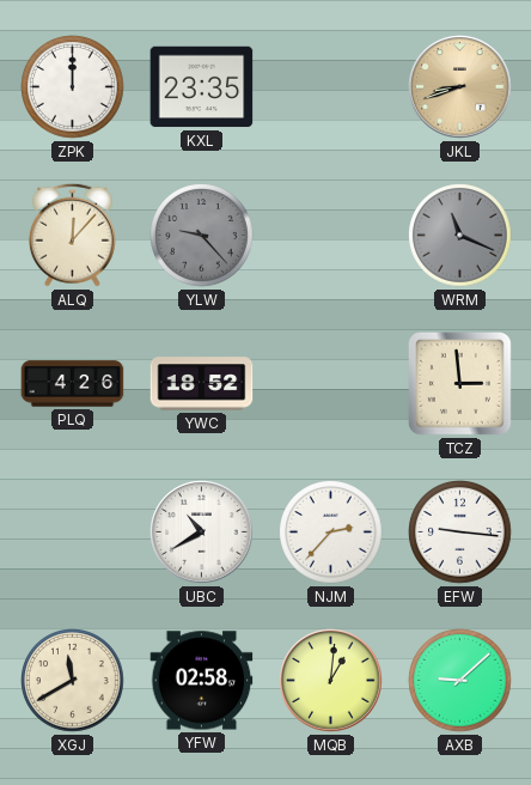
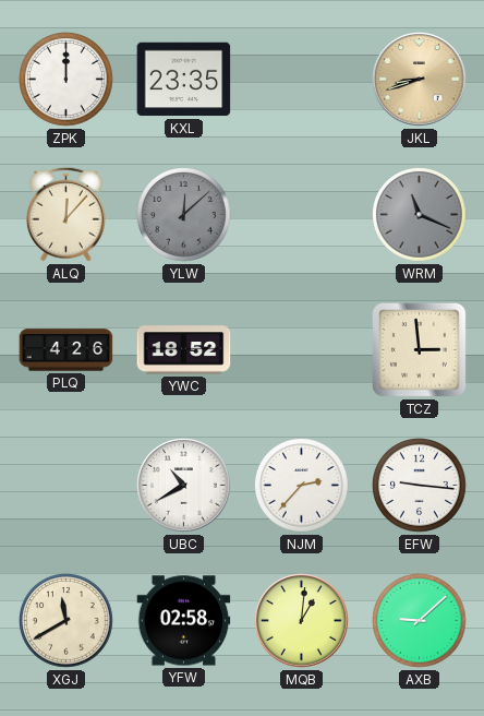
YLW: 9:23 -> 12:08
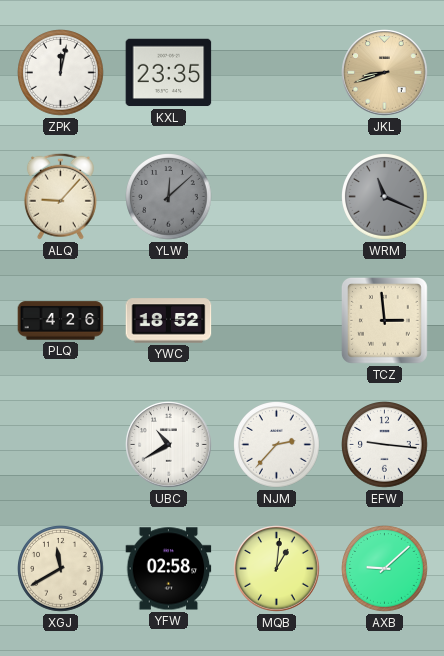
ZPK: 12:00 -> 12:02
ALQ: 12:07 -> 9:07
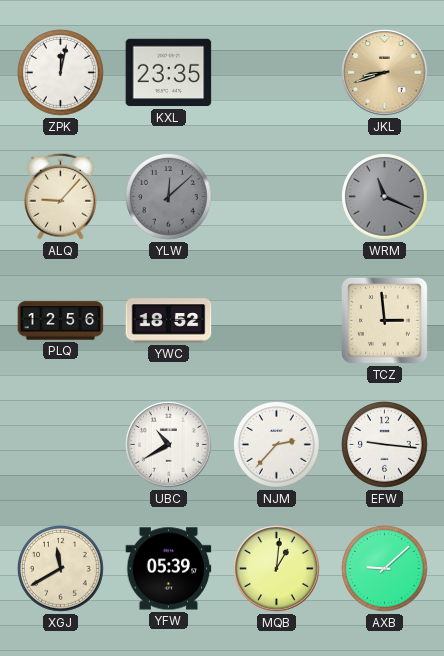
PLQ: 4:26 -> 12:56
YFW: 02:58 -> 05:39
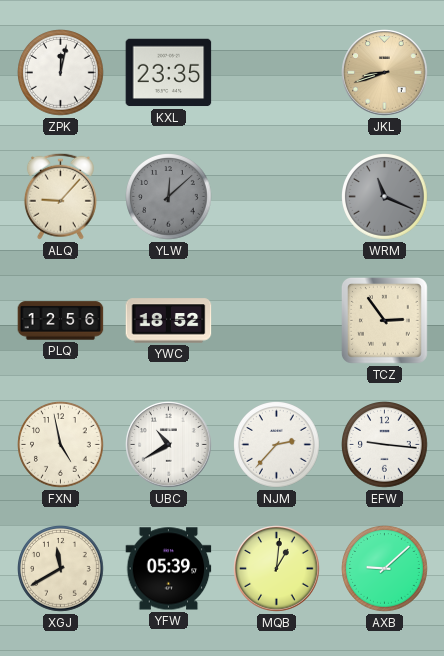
TCZ: 2:59 -> 2:54
FXN: none -> 4:58
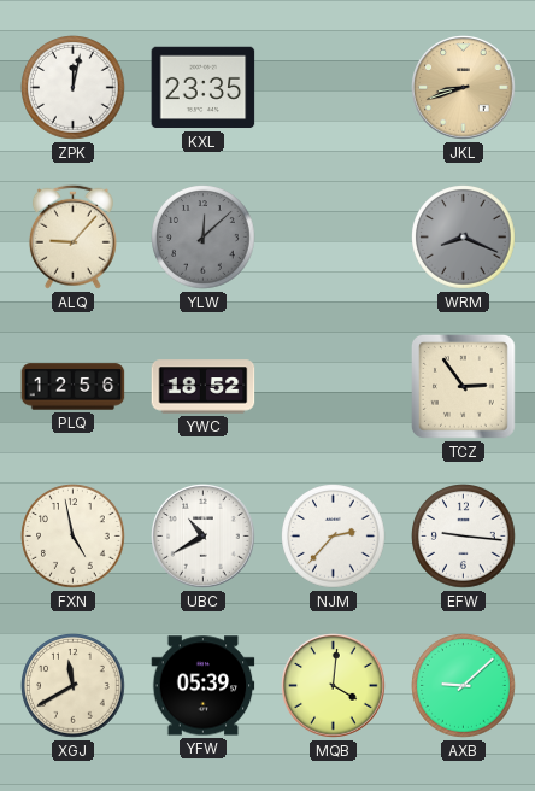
WRM: 11:19 -> 8:19
MQB: 1:01 -> 4:01
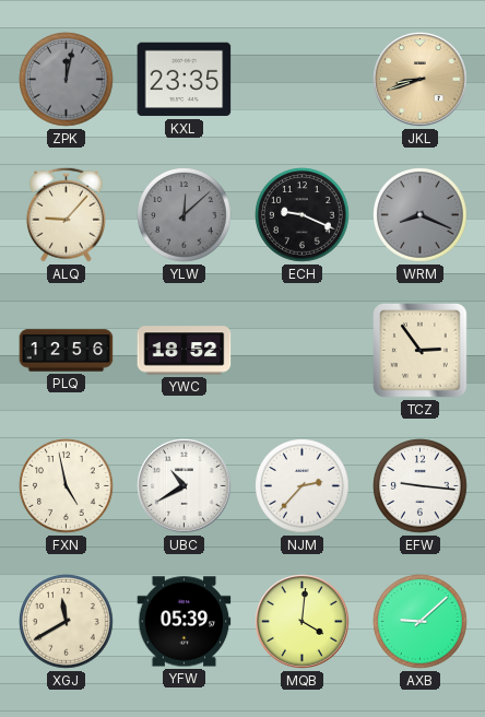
ZPK dial: white -> grey
ECH: none -> 9:19
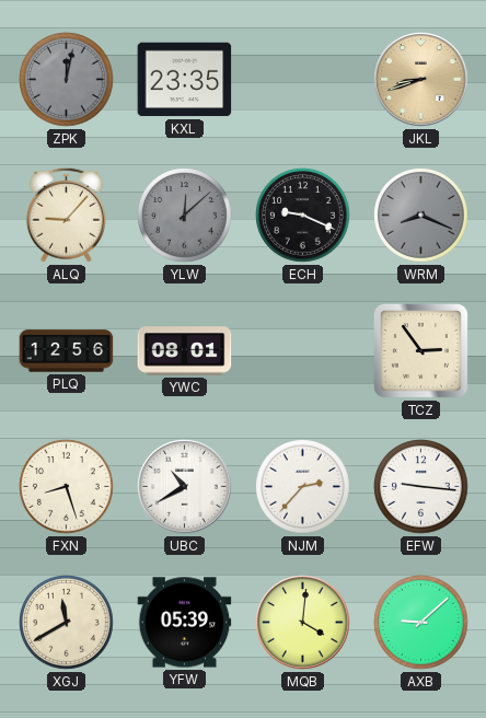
YWC: 18:52 -> 08:01
FXN: 4:58 -> 8:27
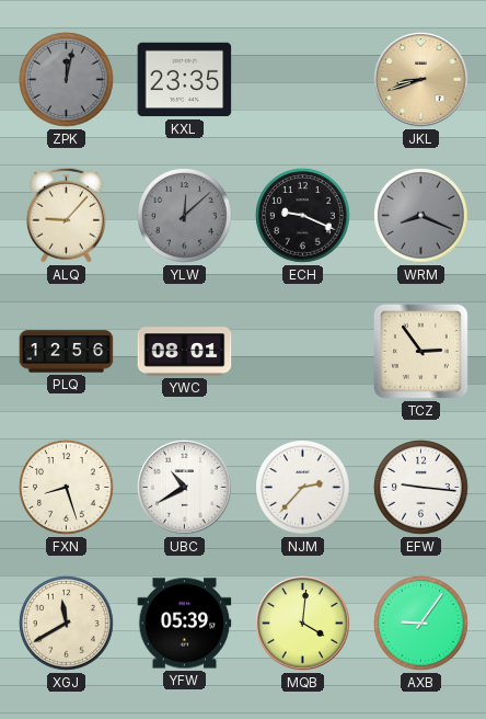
AXB: 9:08 -> 9:06
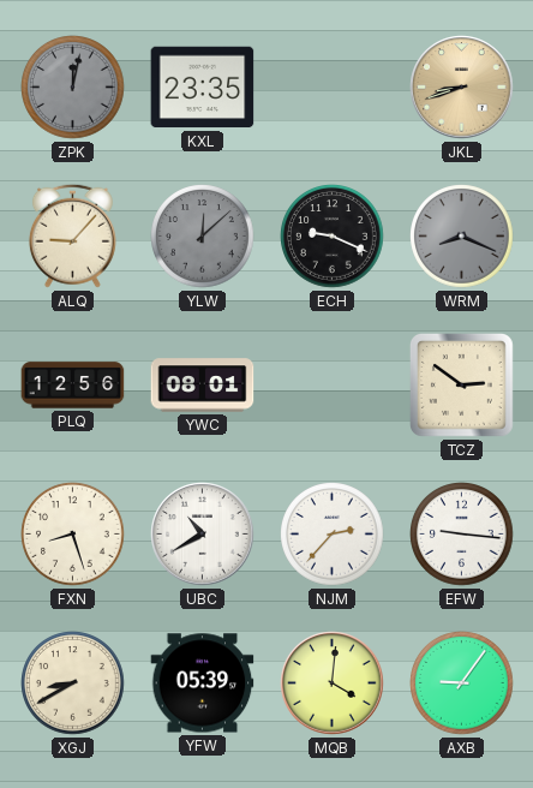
TCZ: 2:54 -> 2:51
XGJ: 11:40 -> 8:40
